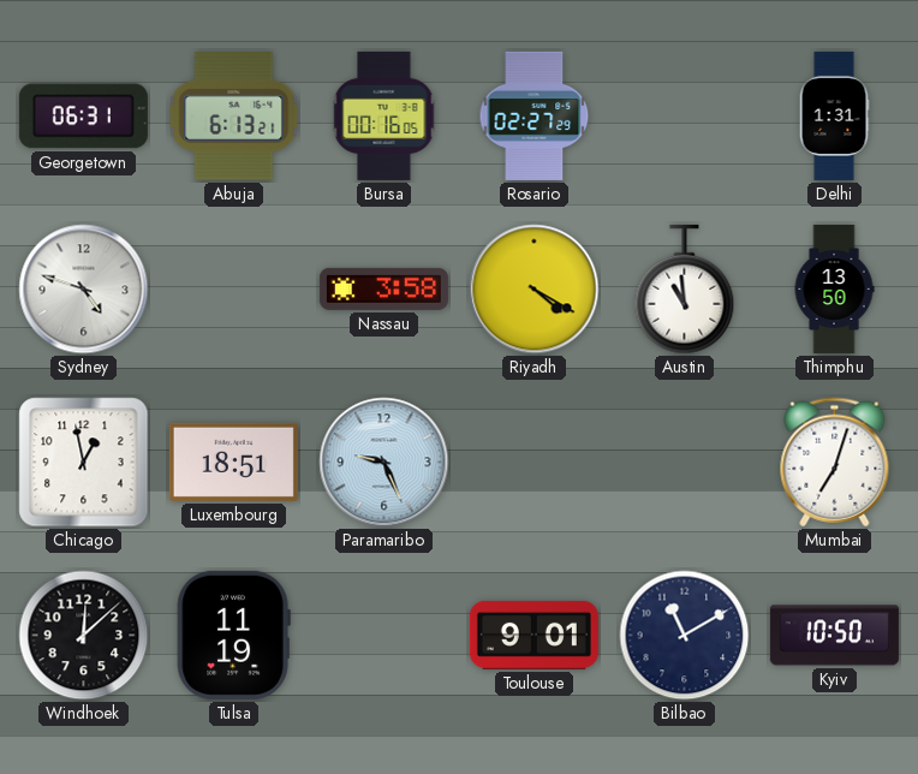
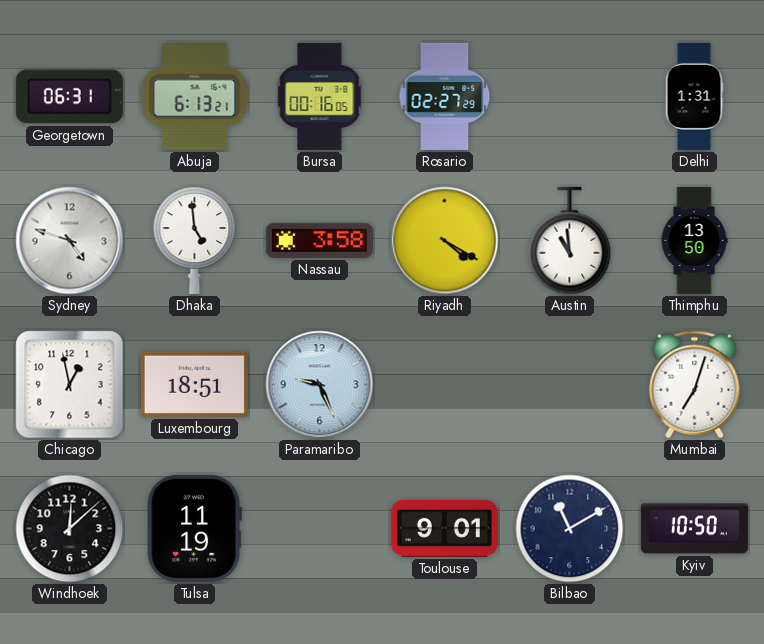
Dhaka: none -> 4:59
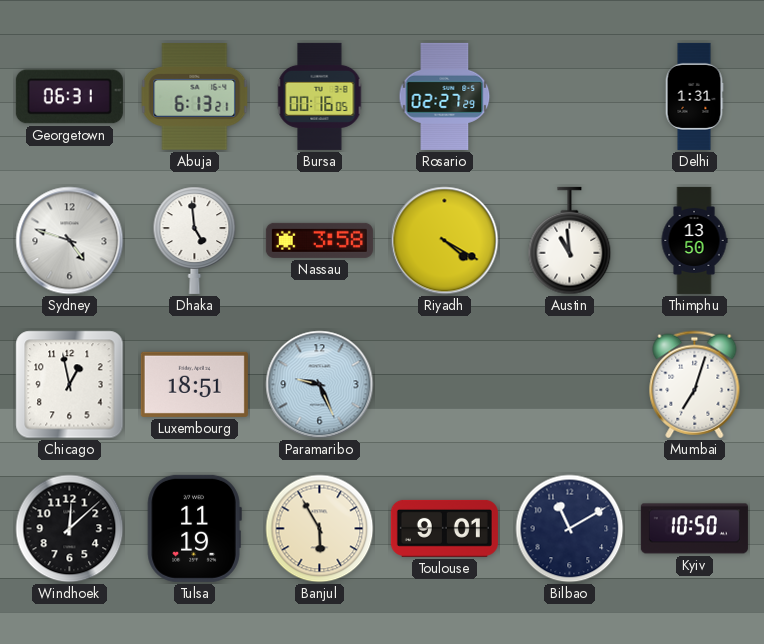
Banjul: none -> 5:55
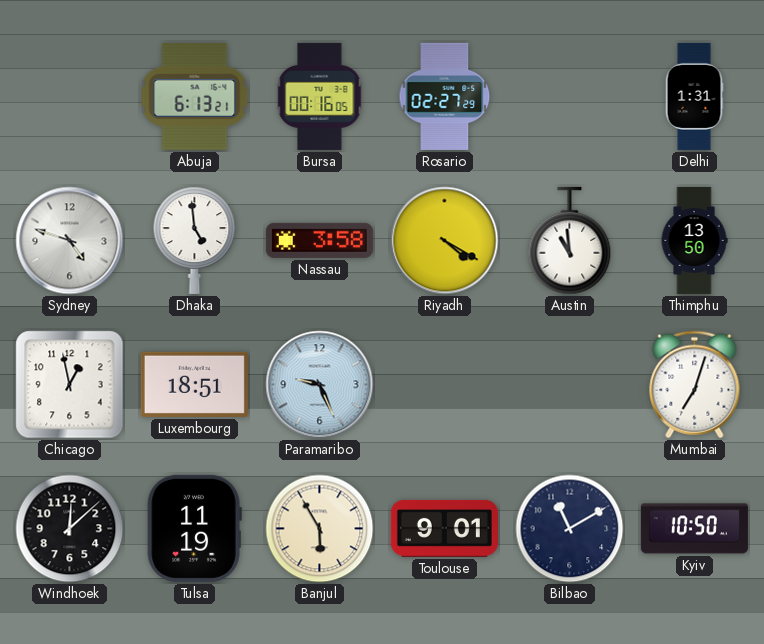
Georgetown: 06:31 -> none
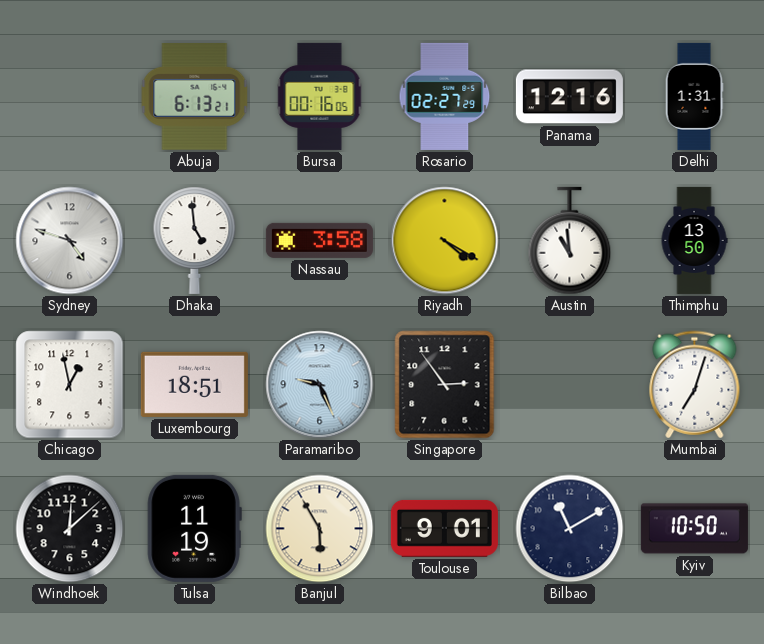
Panama: none -> 12:16
Singapore: none -> 2:54
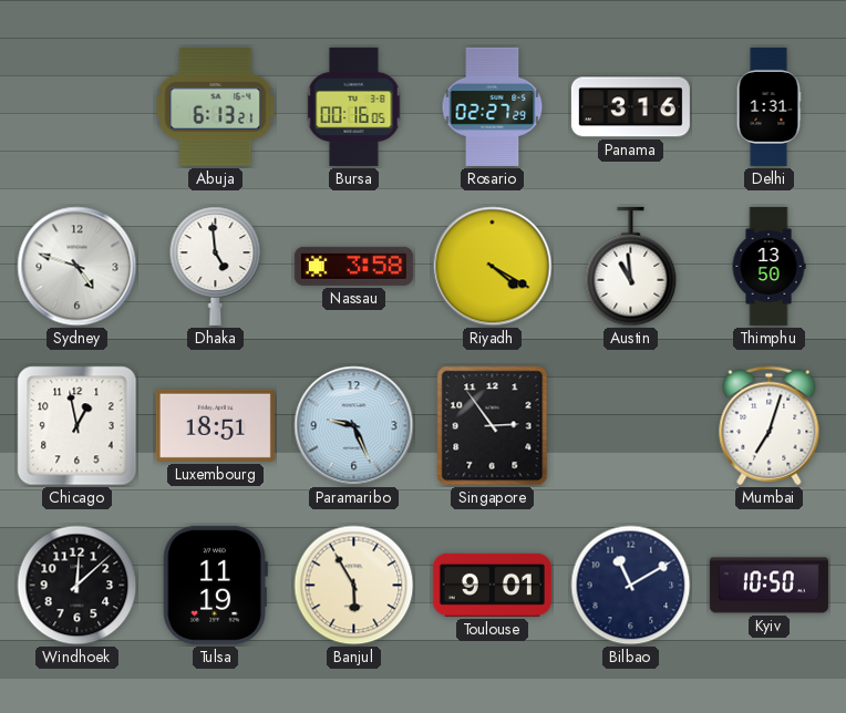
Panama: 12:16 -> 3:16
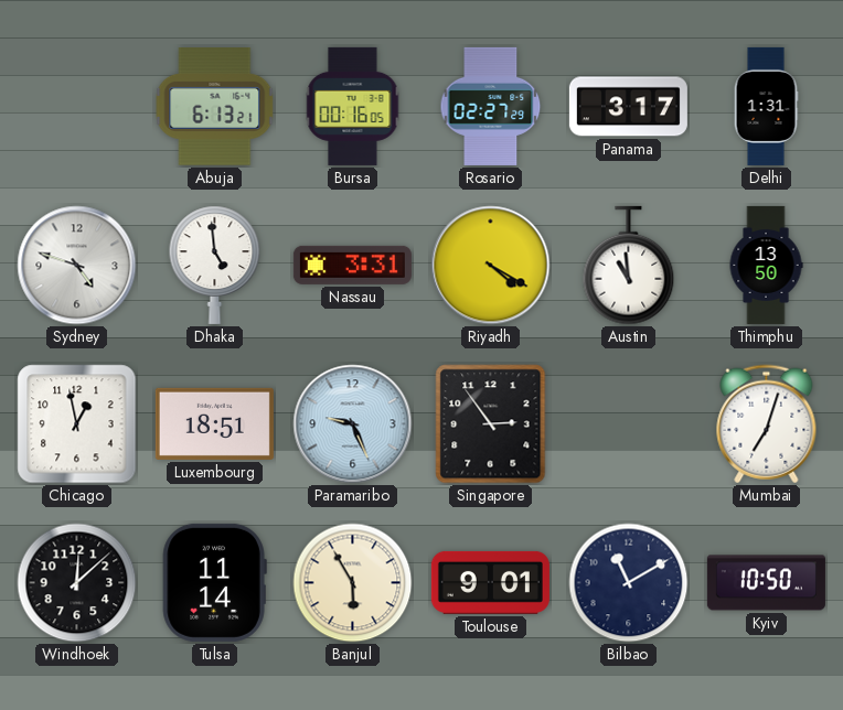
Panama: 3:16 -> 3:17
Nassau: 3:58 -> 3:31
Tulsa: 11:19 -> 11:14
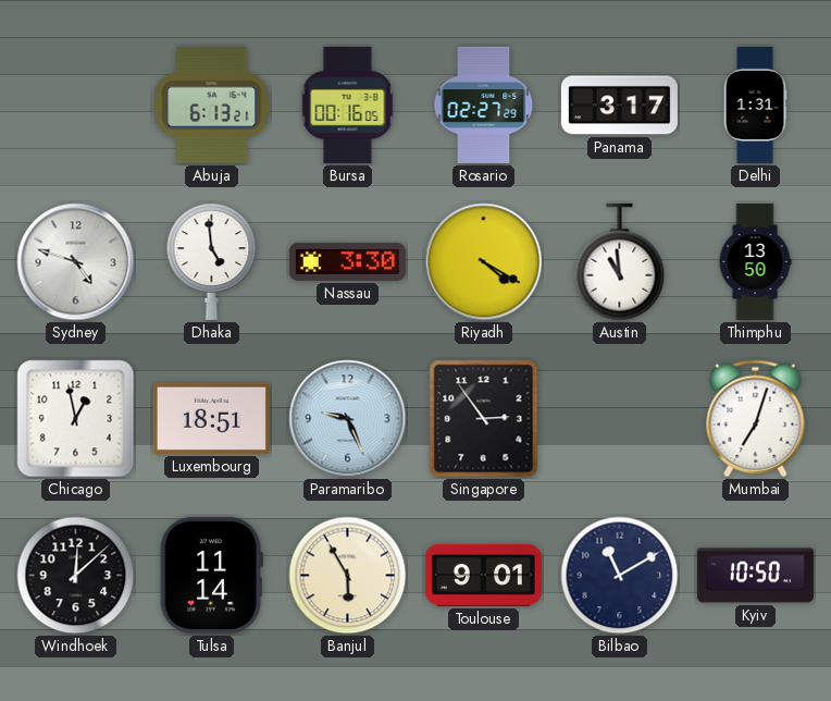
Nassau: 3:31 -> 3:30
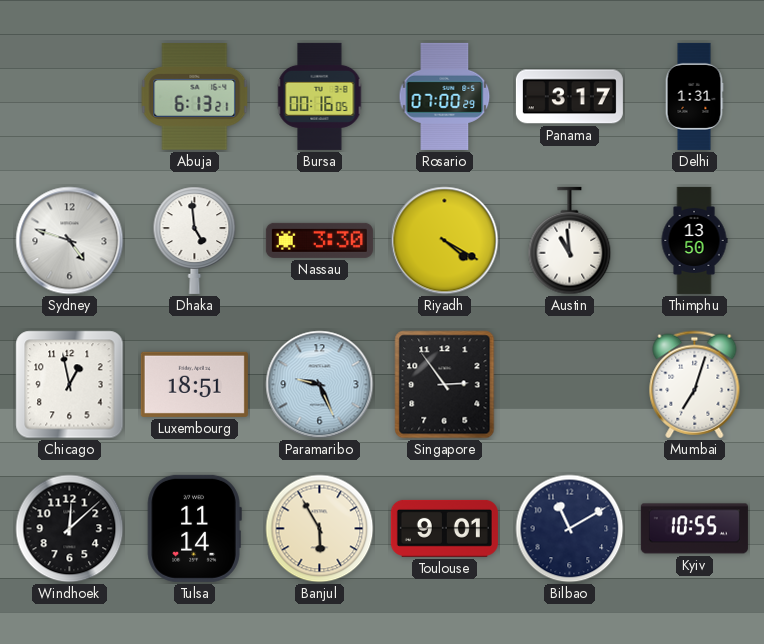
Rosario: 02:27 -> 07:00
Kyiv: 10:50 -> 10:55
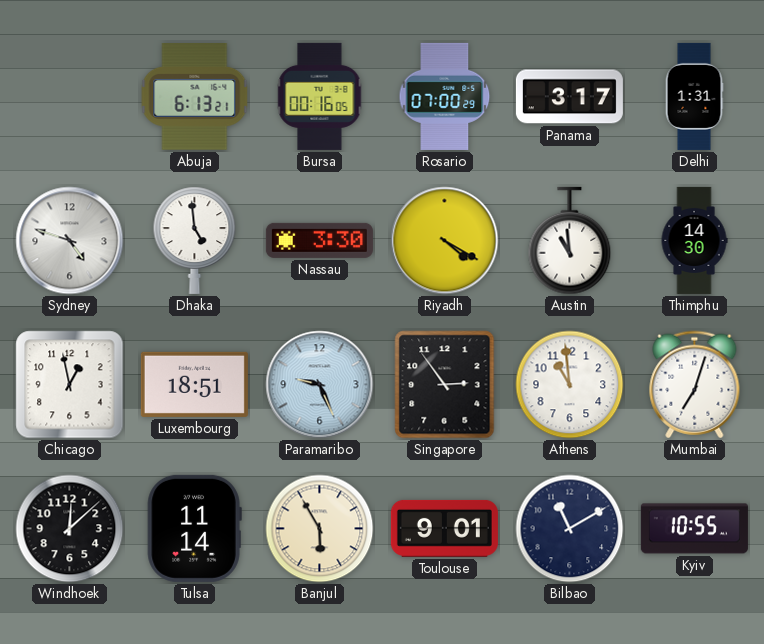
Thimphu: 13:50 -> 14:30
Athens: none -> 10:59
